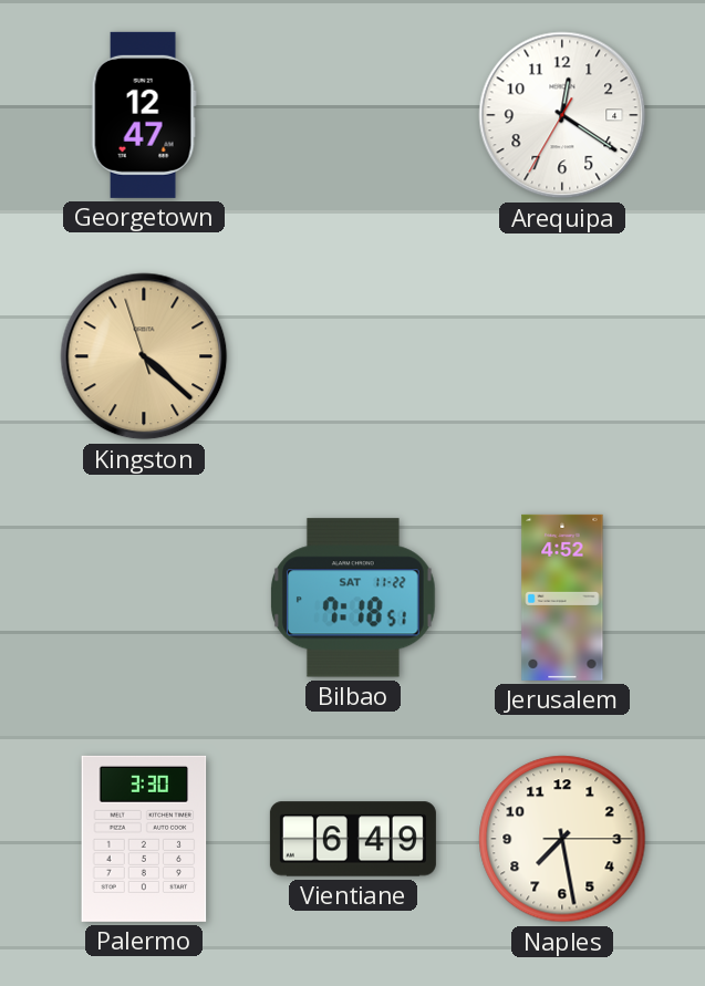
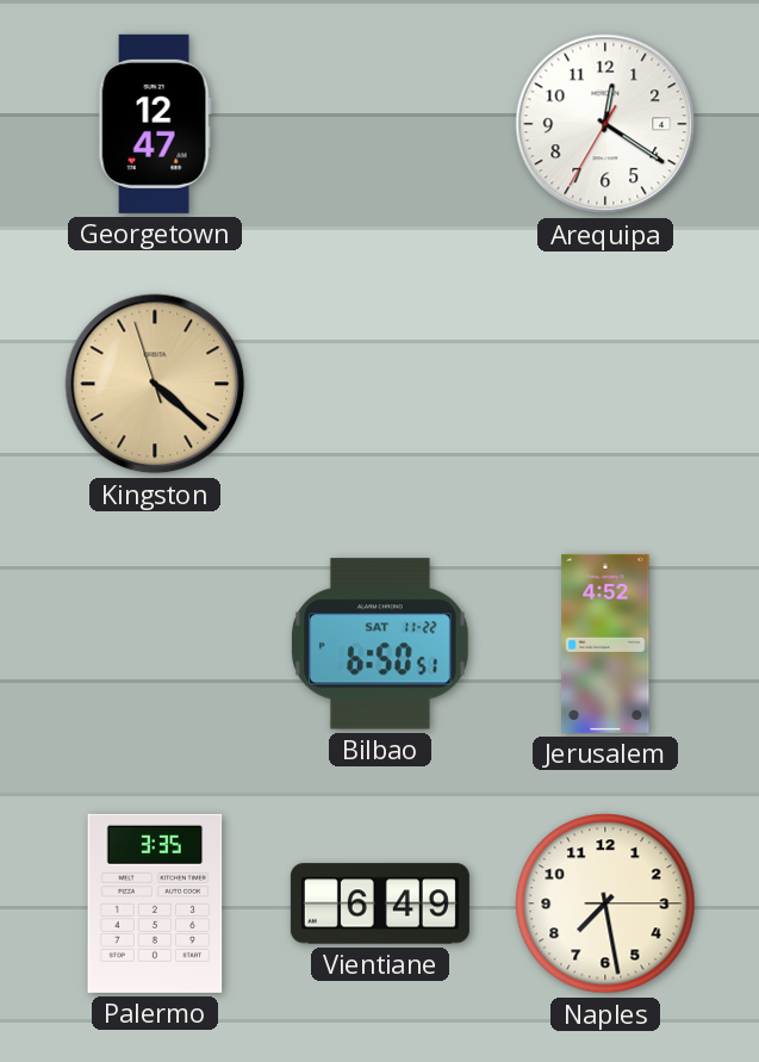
Bilbao: 7:18 -> 6:50
Palermo: 3:30 -> 3:35
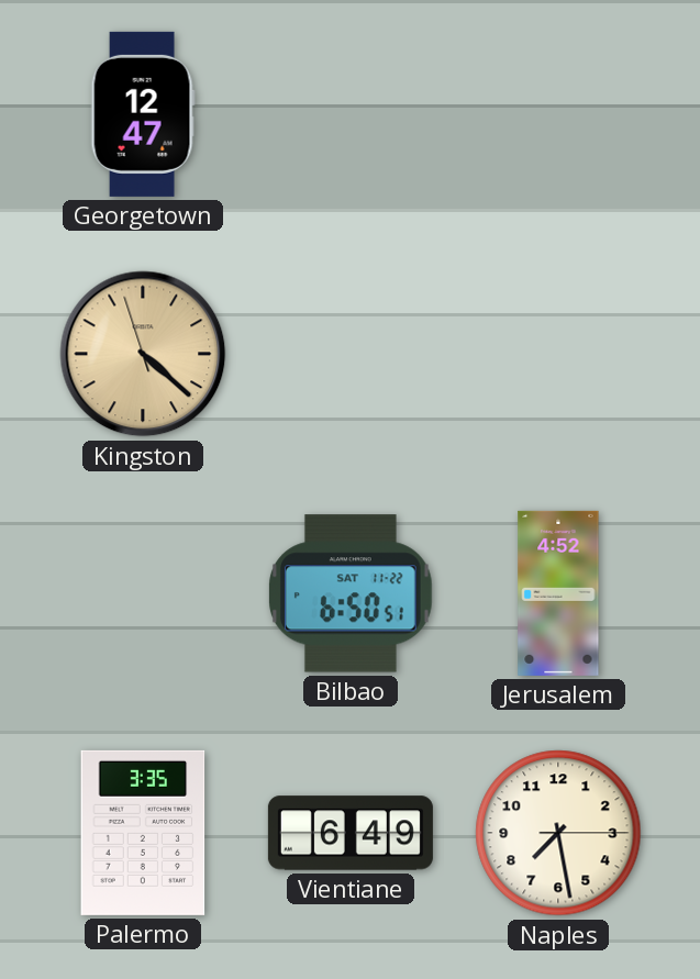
Arequipa: 12:20 -> none
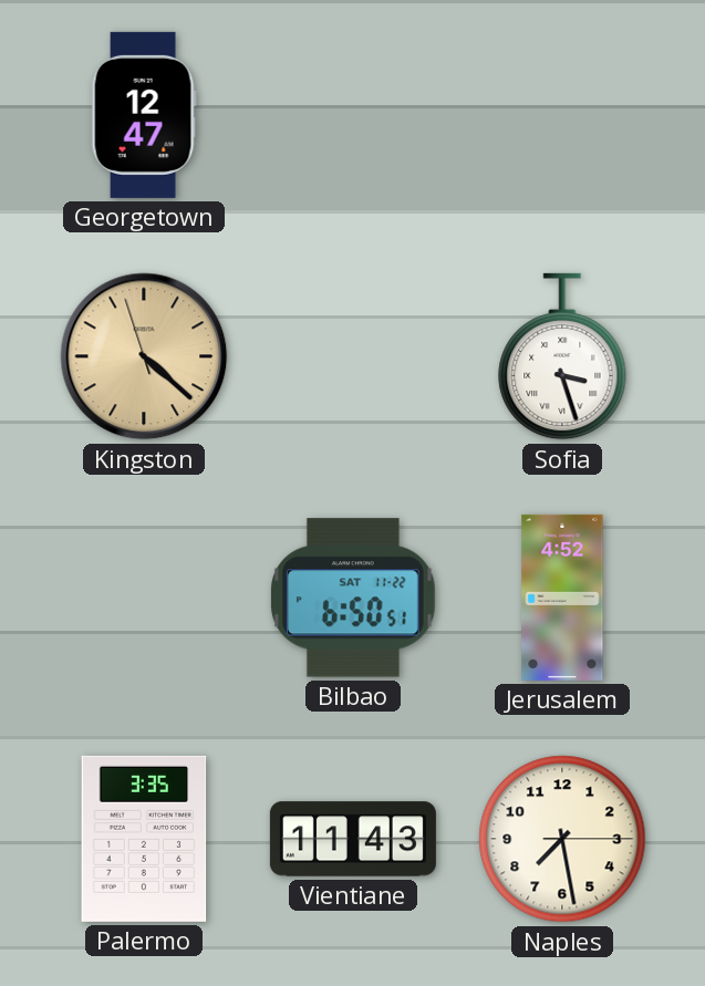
Sofia: none -> 3:27
Vientiane: 6:49 -> 11:43
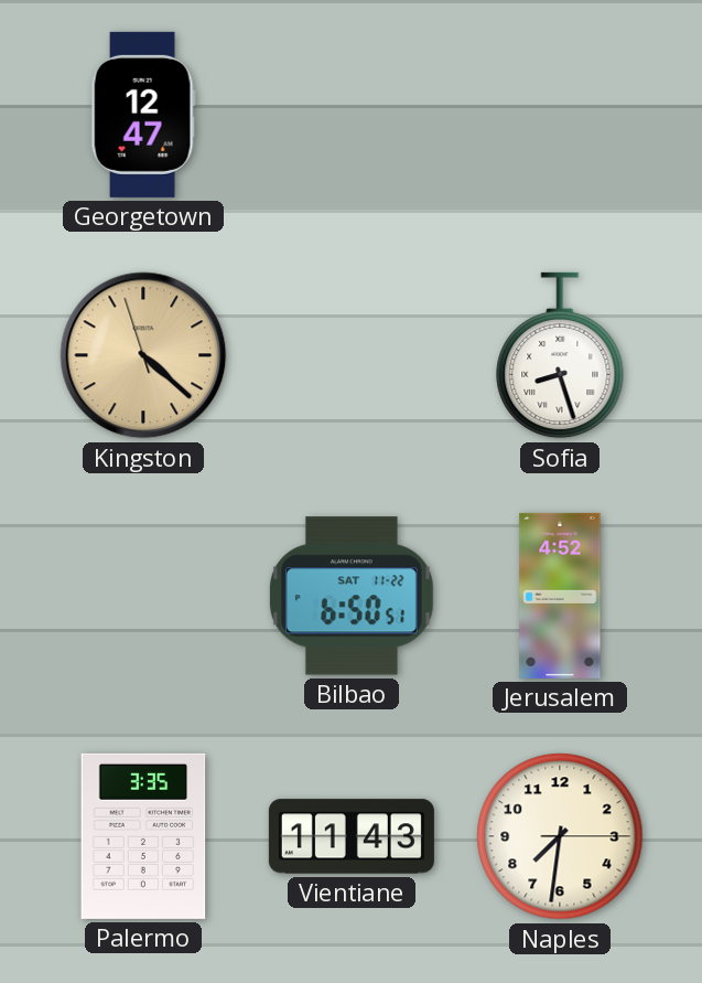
Sofia: 3:27 -> 8:27
Naples: 7:28 -> 7:31
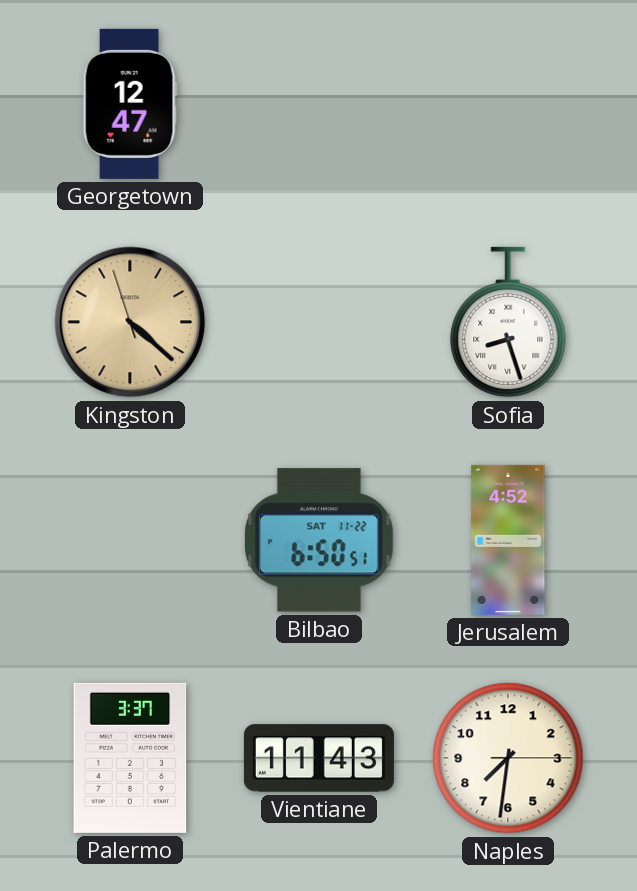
Palermo: 3:35 -> 3:37
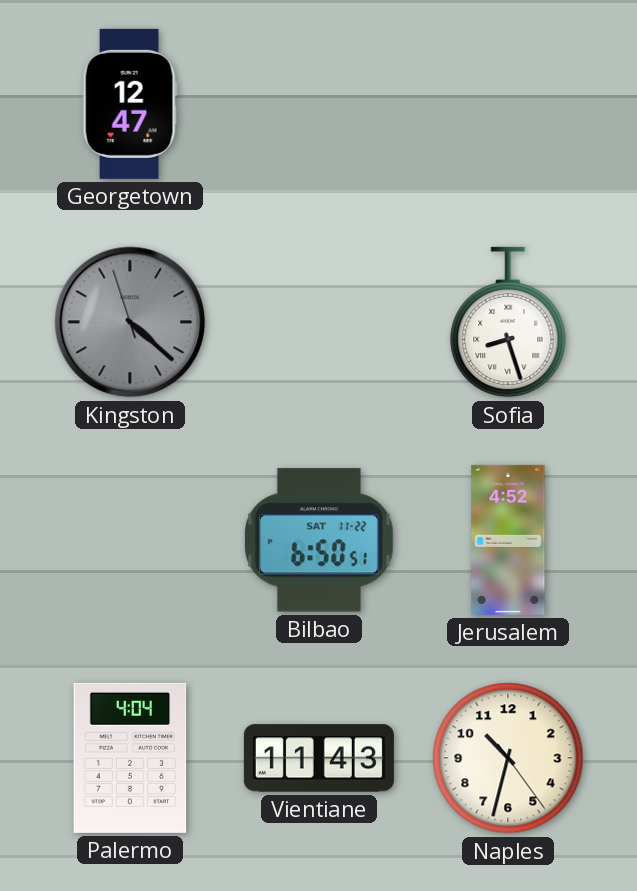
Kingston dial: champagne -> grey
Palermo: 3:37 -> 4:04
Naples: 7:31 -> 10:32
